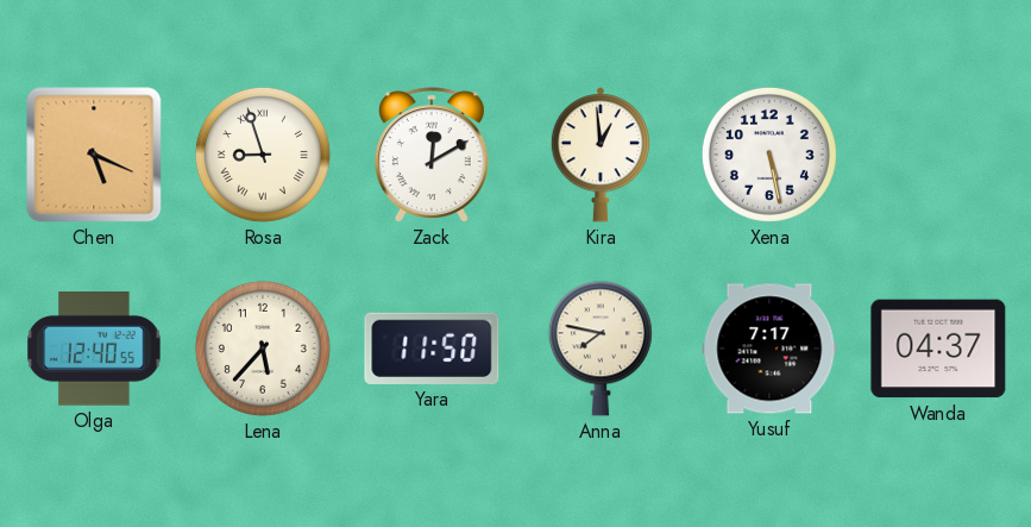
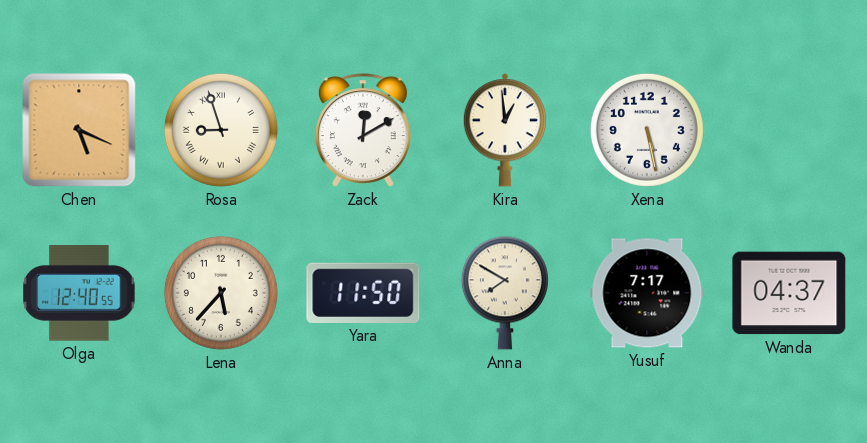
Anna: 7:47 -> 7:50
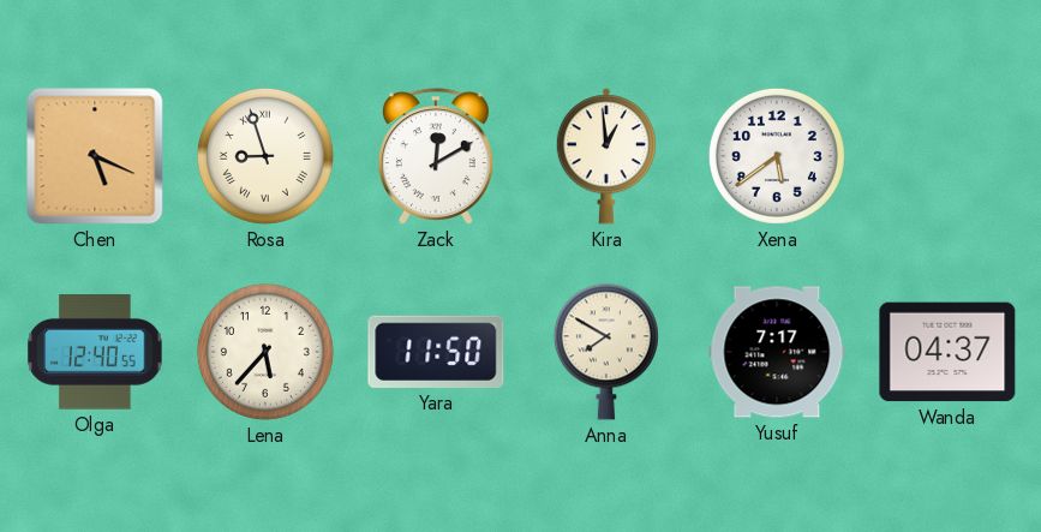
Xena: 5:28 -> 5:39
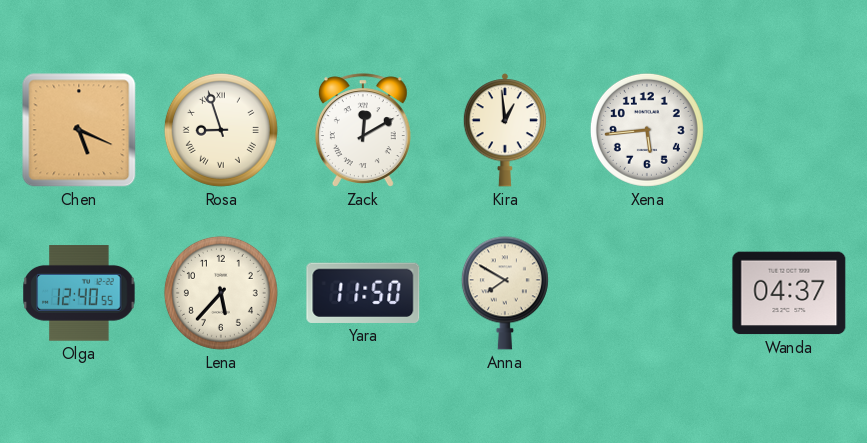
Xena: 5:39 -> 5:44
Yusuf: 7:17 -> none
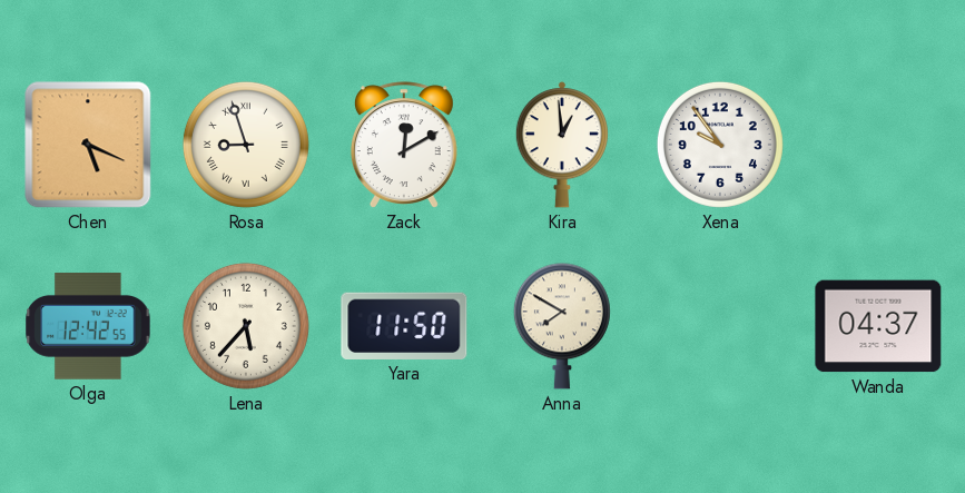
Xena: 5:44 -> 9:54
Olga: 12:40 -> 12:42
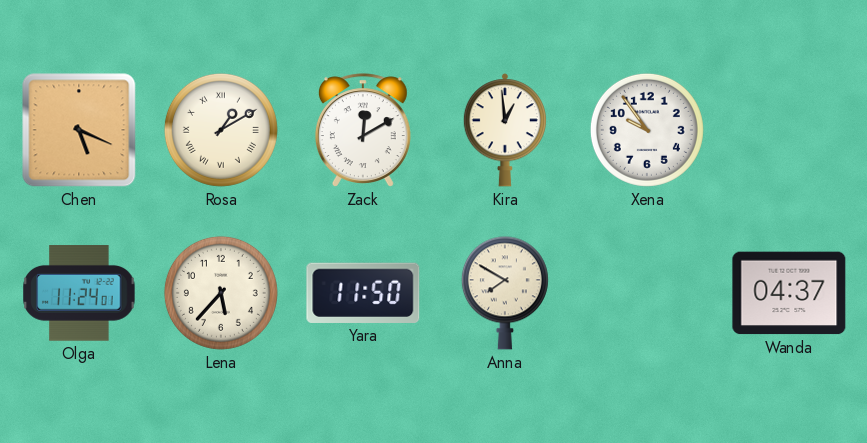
Rosa: 8:57 -> 1:10
Olga: 12:42 -> 11:24
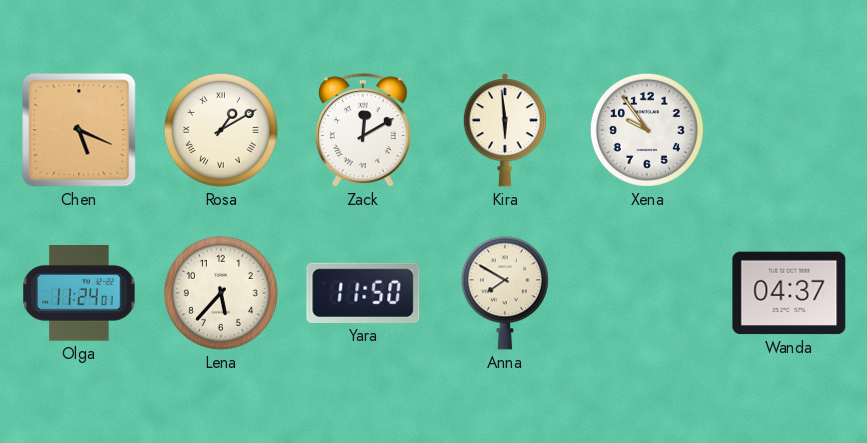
Kira: 12:59 -> 5:59
